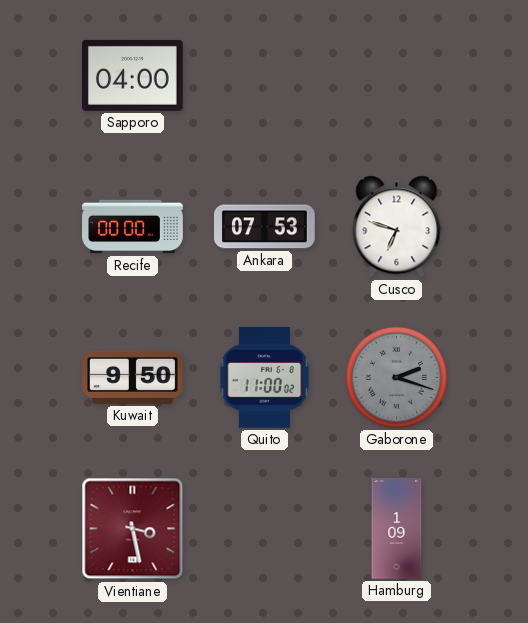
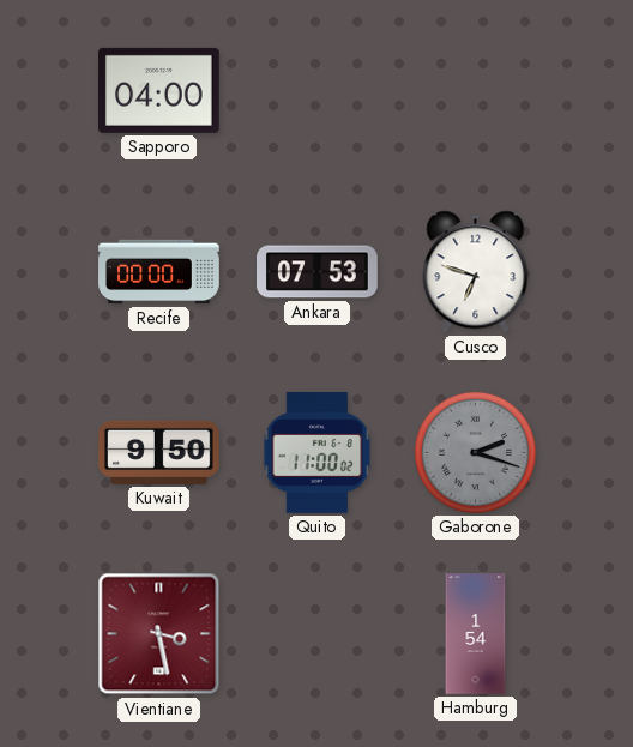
Hamburg: 1:09 -> 1:54
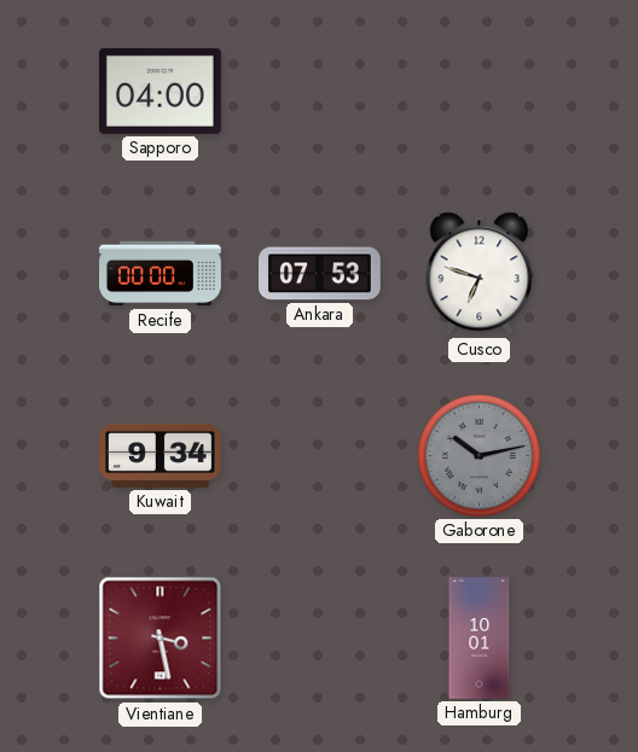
Kuwait: 9:50 -> 9:34
Quito: 11:00 -> none
Gaborone: 2:18 -> 10:13
Hamburg: 1:54 -> 10:01
